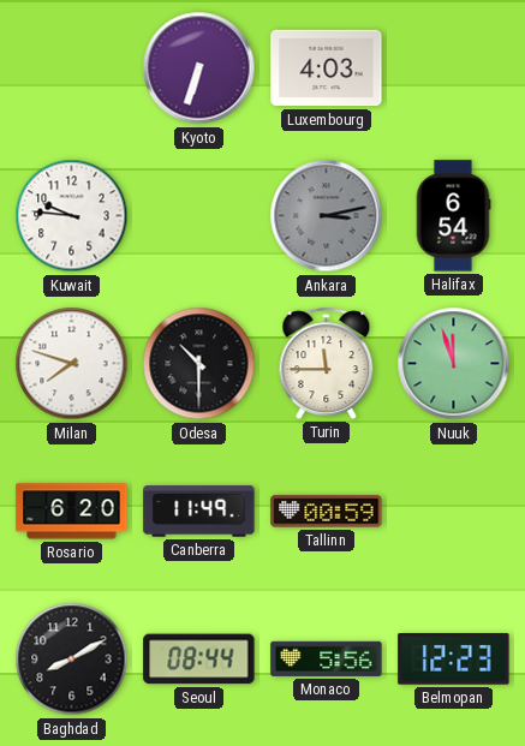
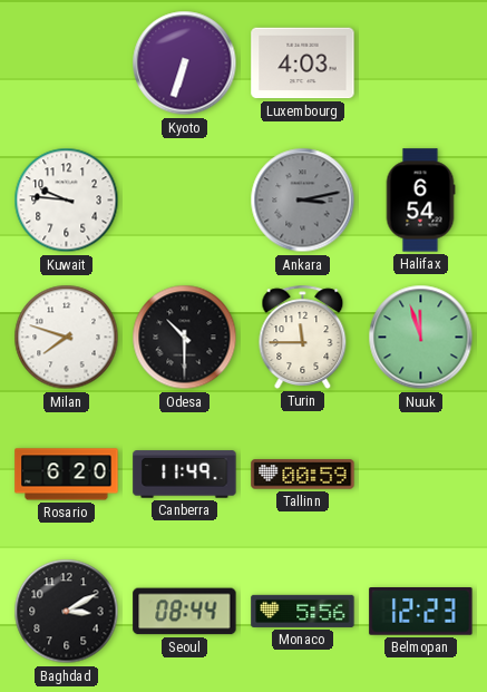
Baghdad: 8:10 -> 3:10
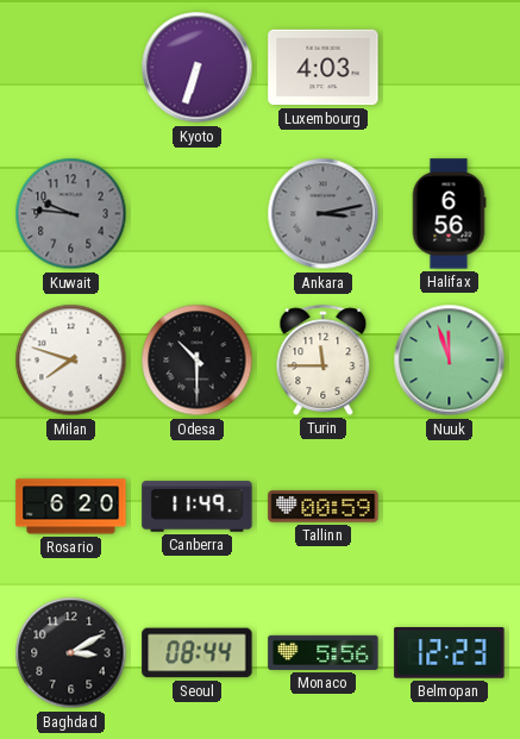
Kuwait dial: white -> grey
Halifax: 6:54 -> 6:56
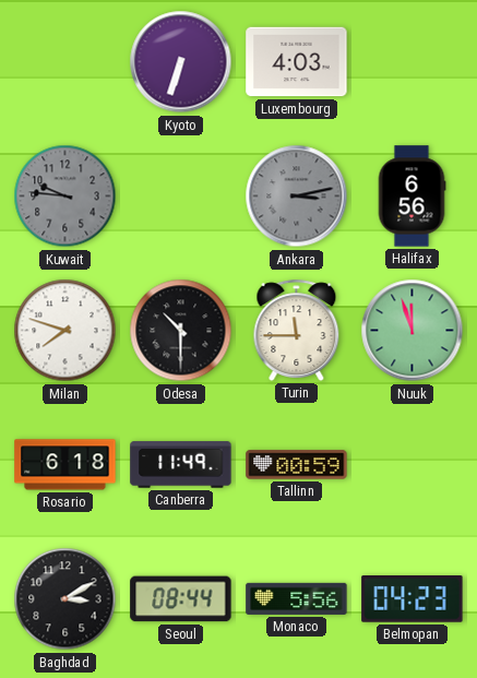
Rosario: 6:20 -> 6:18
Belmopan: 12:23 -> 04:23
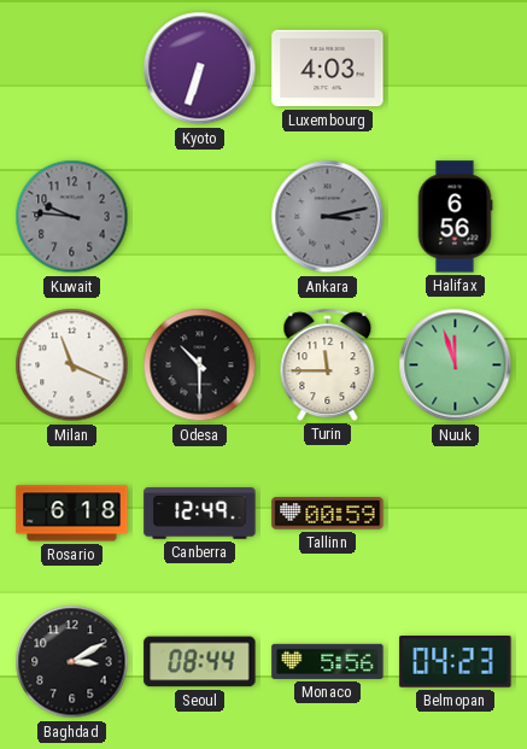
Milan: 7:48 -> 11:19
Canberra: 11:49 -> 12:49
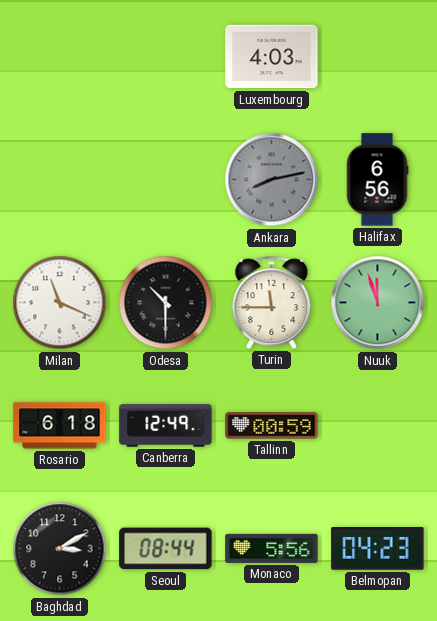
Kyoto: 6:33 -> none
Kuwait: 9:46 -> none
Ankara: 3:13 -> 8:13
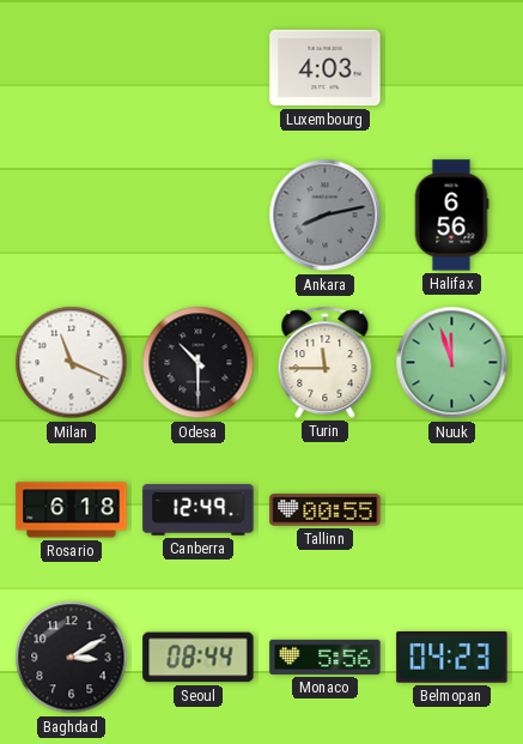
Tallinn: 00:59 -> 00:55
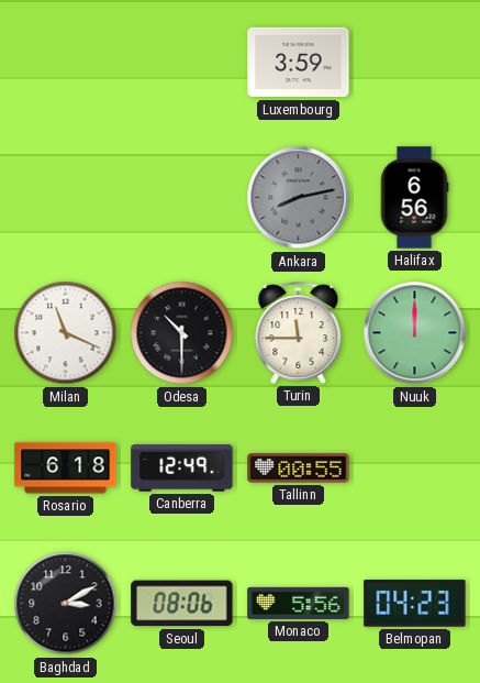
Luxembourg: 4:03 -> 3:59
Nuuk: 11:57 -> 12:00
Seoul: 08:44 -> 08:06
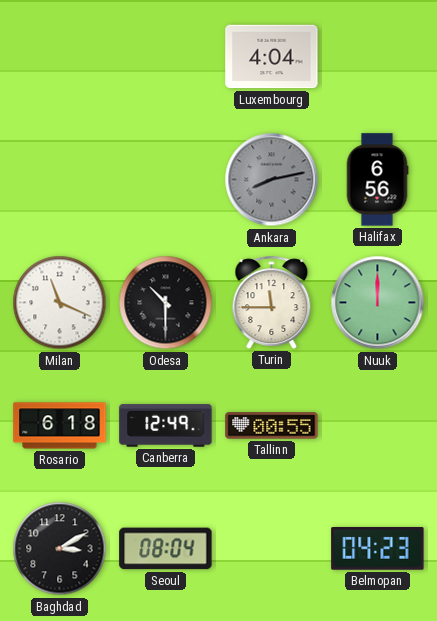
Luxembourg: 3:59 -> 4:04
Seoul: 08:06 -> 08:04
Monaco: 5:56 -> none
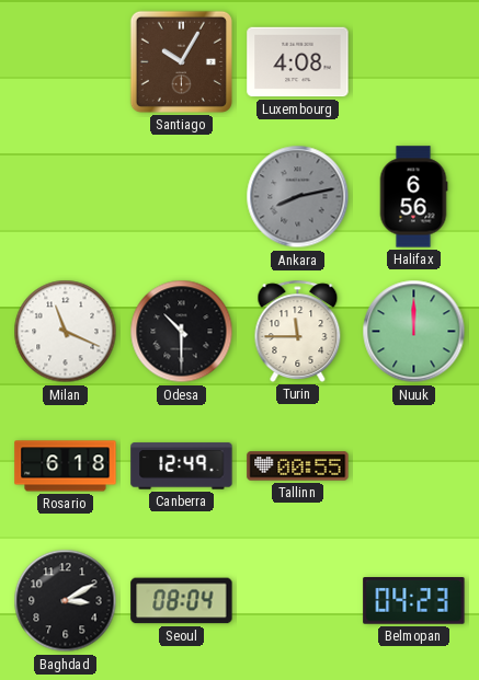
Santiago: none -> 10:05
Luxembourg: 4:04 -> 4:08
